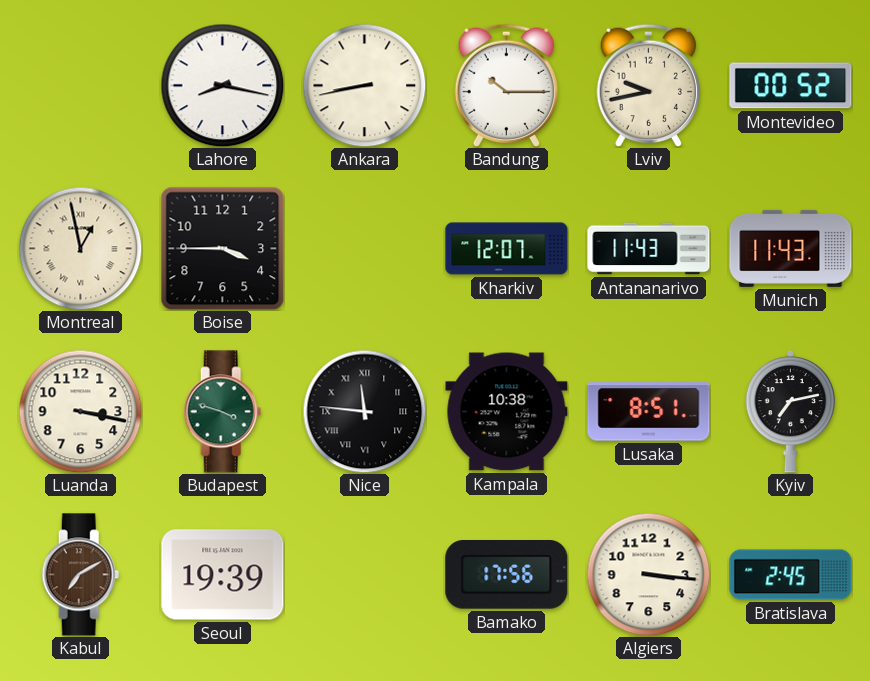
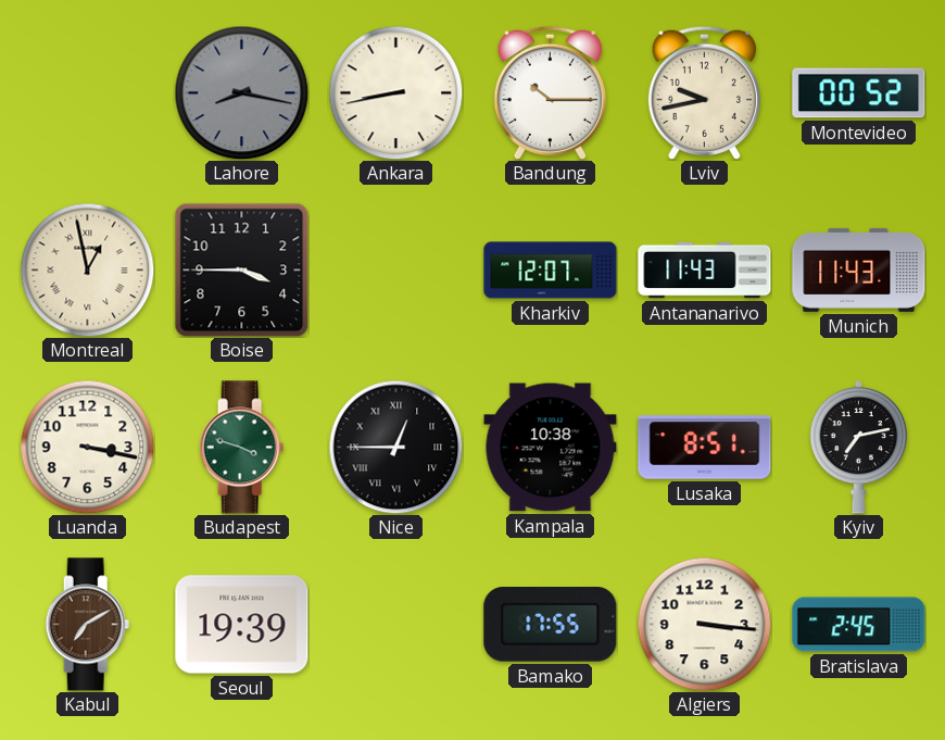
Lahore dial: white -> grey
Nice: 11:46 -> 12:45
Bamako: 17:56 -> 17:55
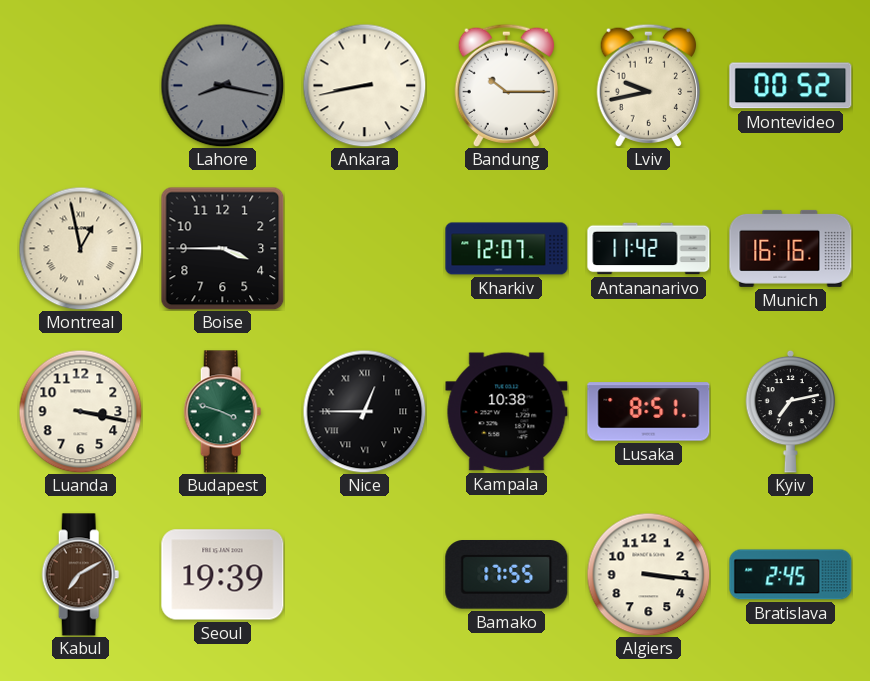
Antananarivo: 11:43 -> 11:42
Munich: 11:43 -> 16:16
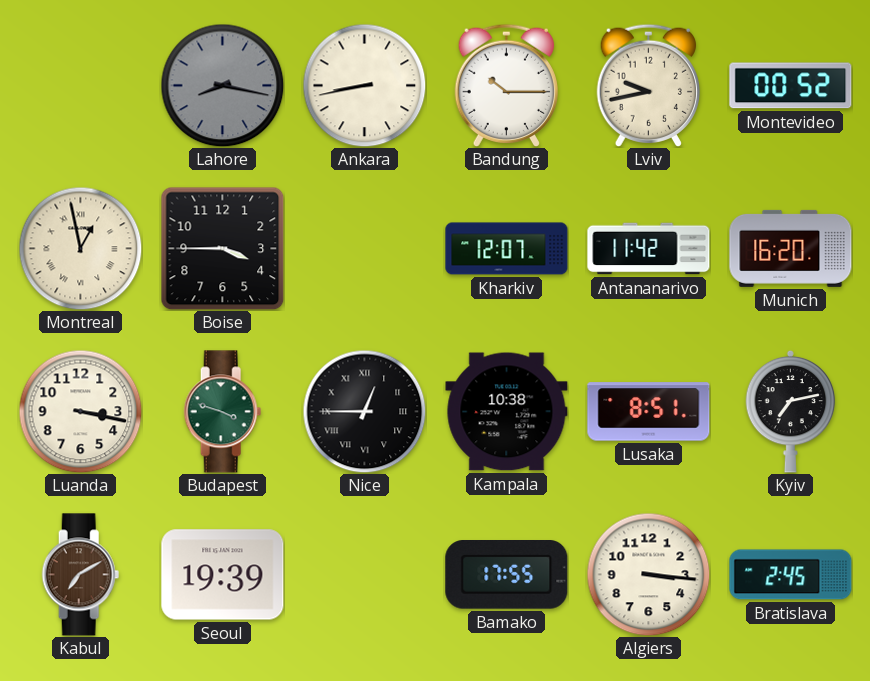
Munich: 16:16 -> 16:20
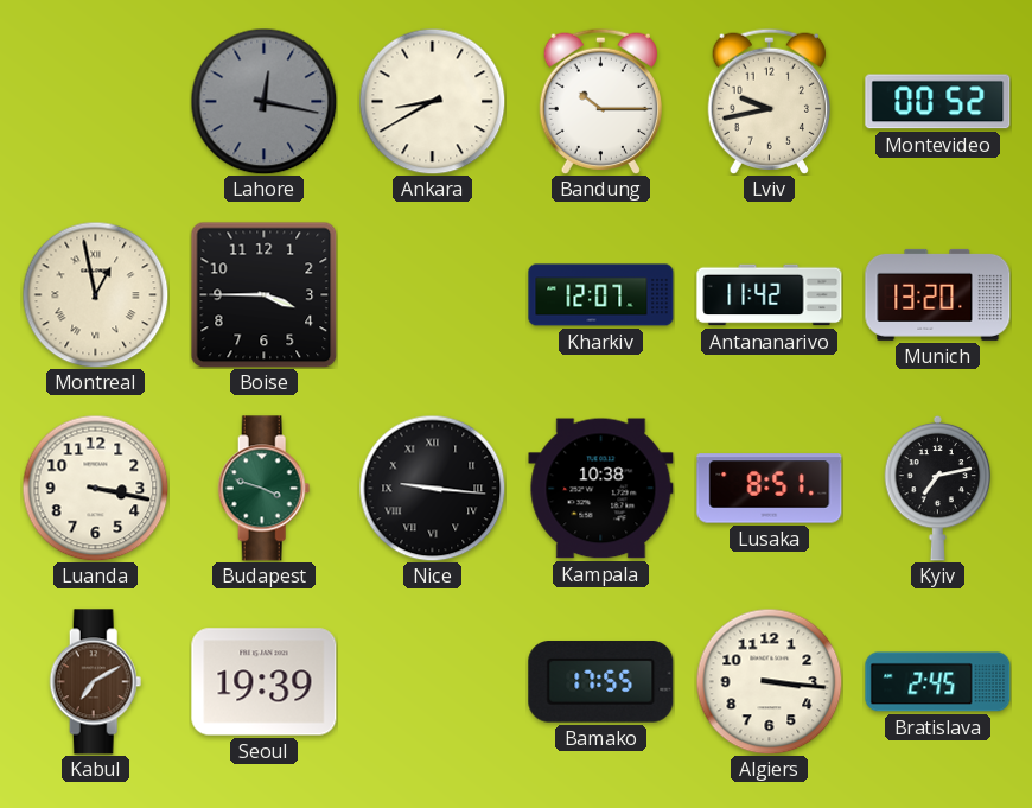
Lahore: 8:17 -> 12:17
Ankara: 8:43 -> 8:40
Munich: 16:20 -> 13:20
Nice: 12:45 -> 9:16
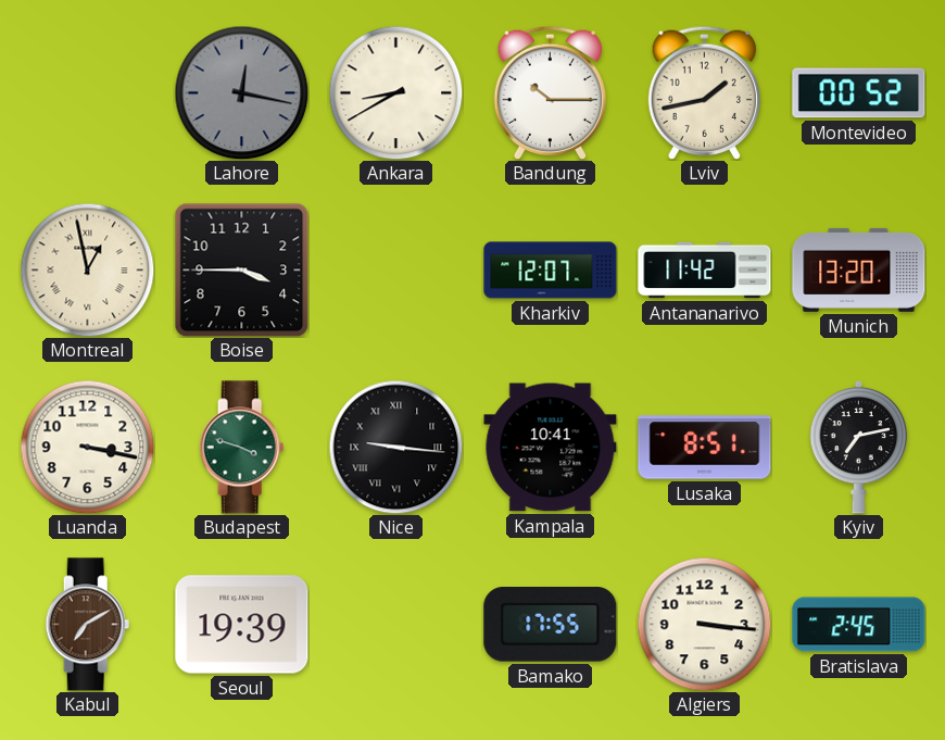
Lviv: 9:43 -> 1:43
Kampala: 10:38 -> 10:41
